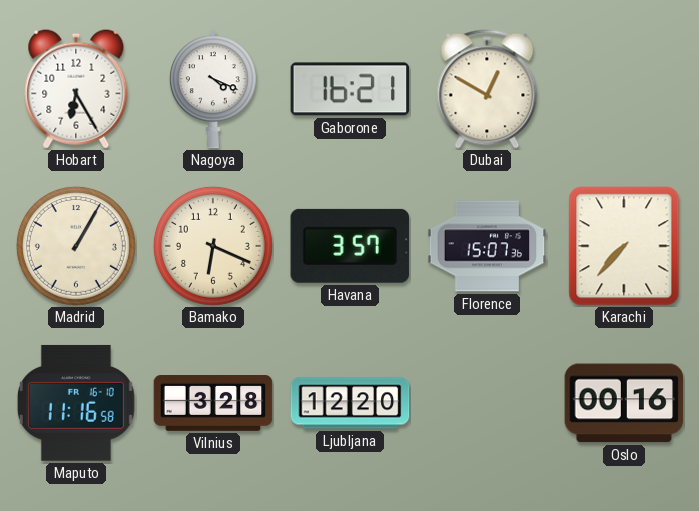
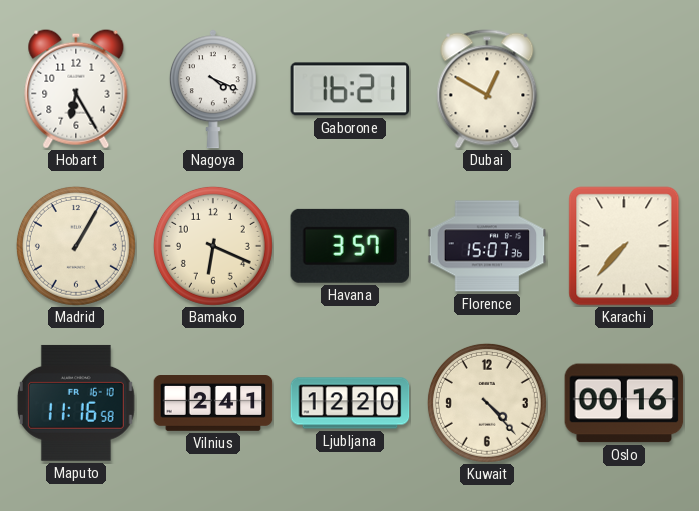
Vilnius: 3:28 -> 2:41
Kuwait: none -> 4:23
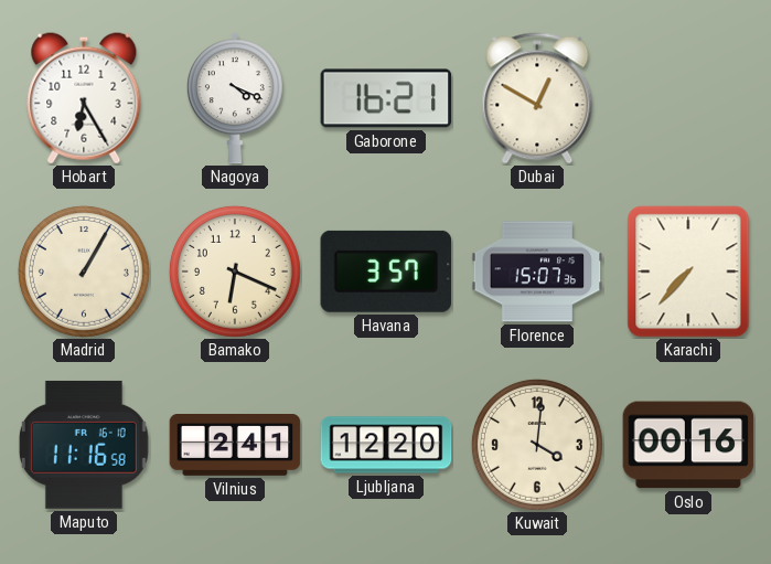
Kuwait: 4:23 -> 4:01
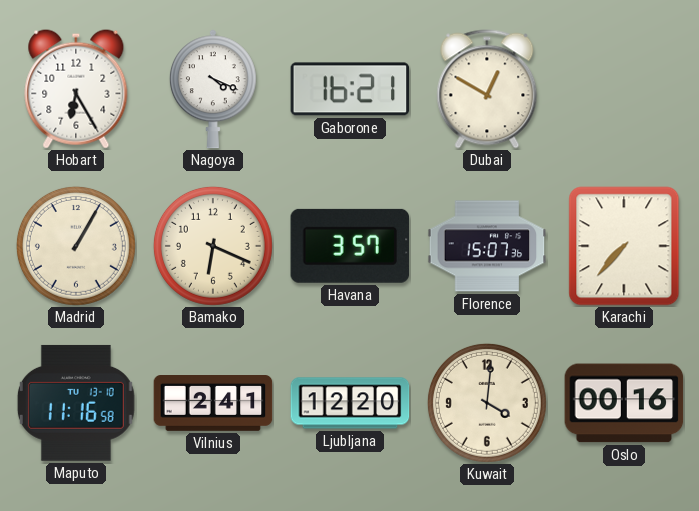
Maputo date: FR 16-10 -> TU 13-10
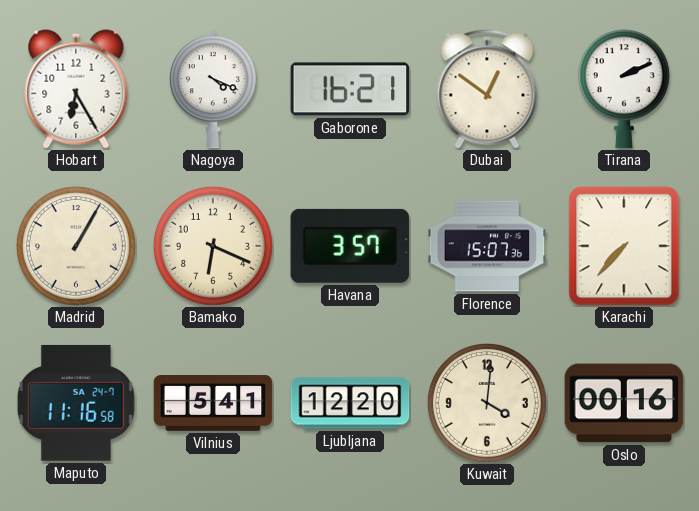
Dubai: 12:50 -> 12:51
Tirana: none -> 2:11
Maputo date: TU 13-10 -> SA 24-7
Vilnius: 2:41 -> 5:41
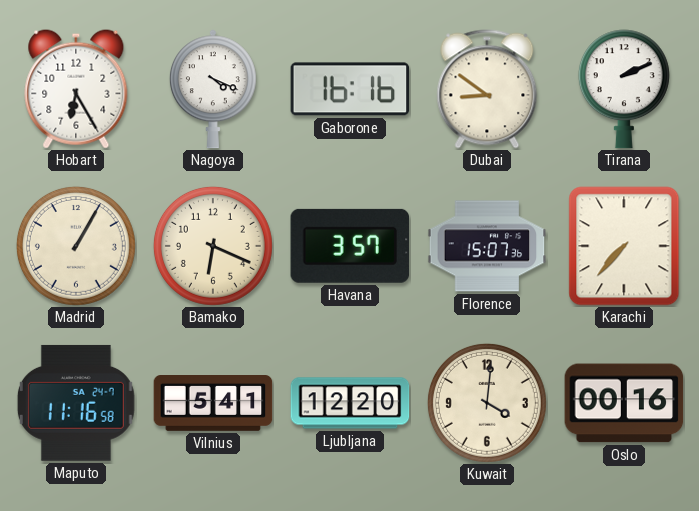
Gaborone: 16:21 -> 16:16
Dubai: 12:51 -> 8:51
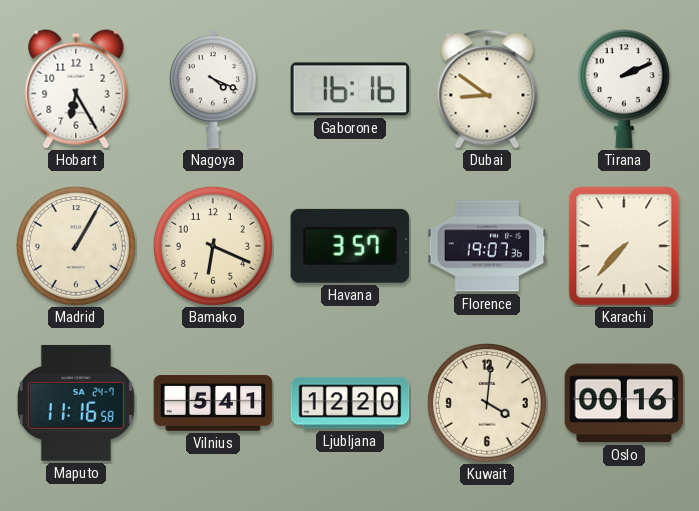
Florence: 15:07 -> 19:07
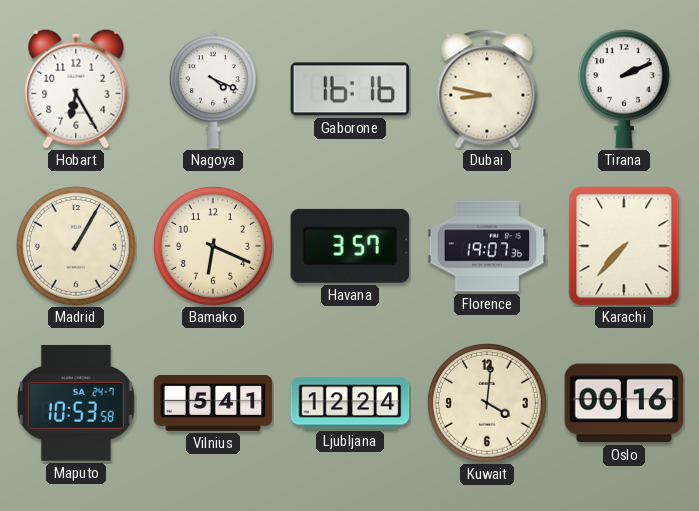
Dubai: 8:51 -> 8:47
Maputo: 11:16 -> 10:53
Ljubljana: 12:20 -> 12:24
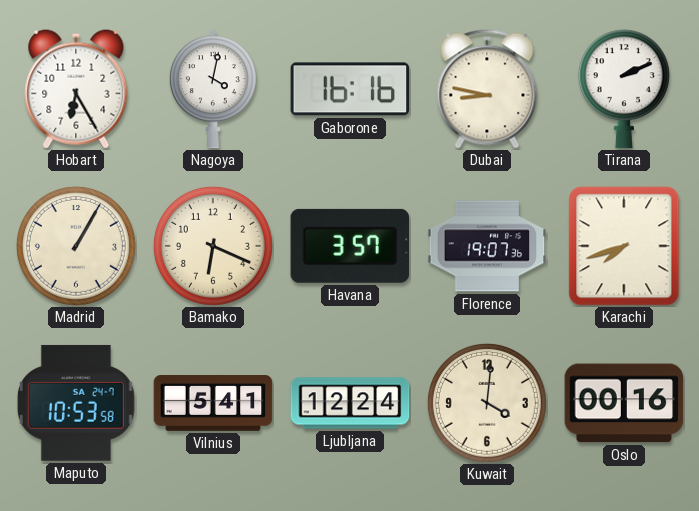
Nagoya: 4:19 -> 4:02
Karachi: 7:37 -> 7:42
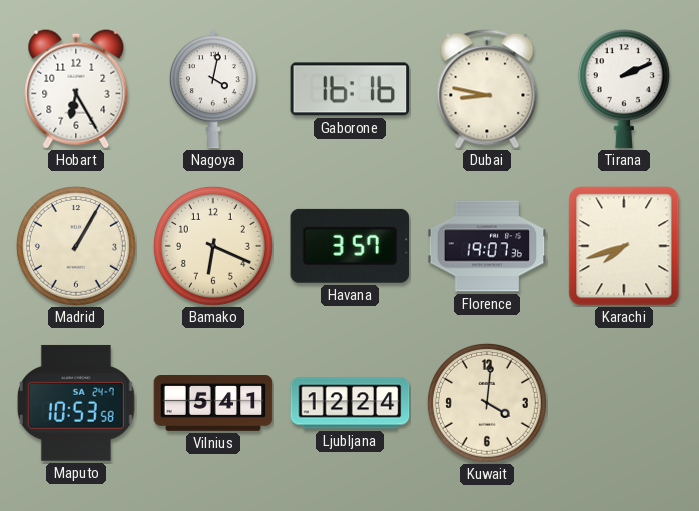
Oslo: 00:16 -> none
